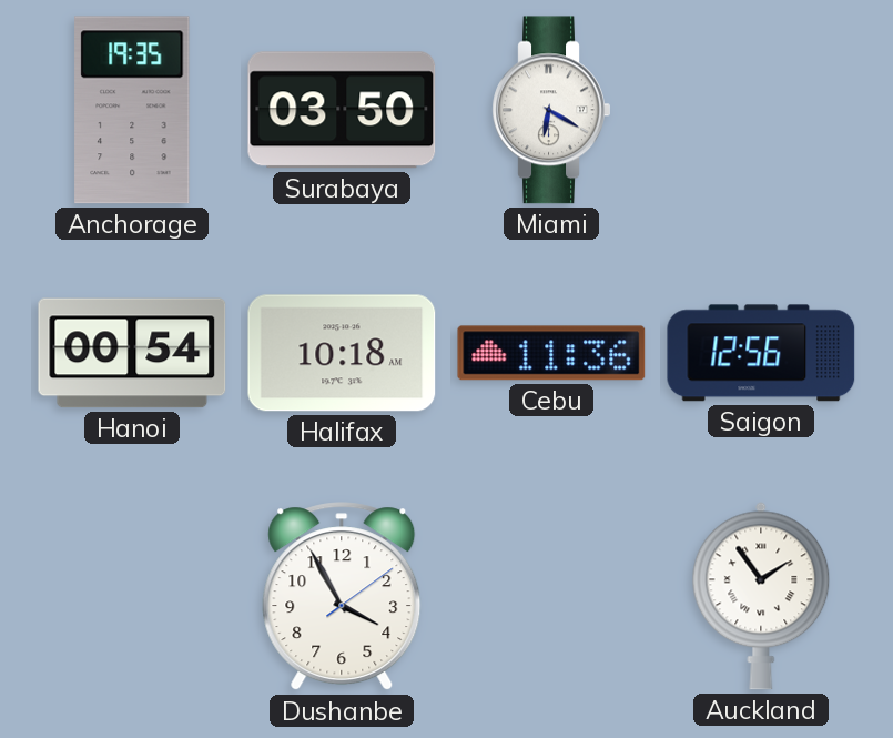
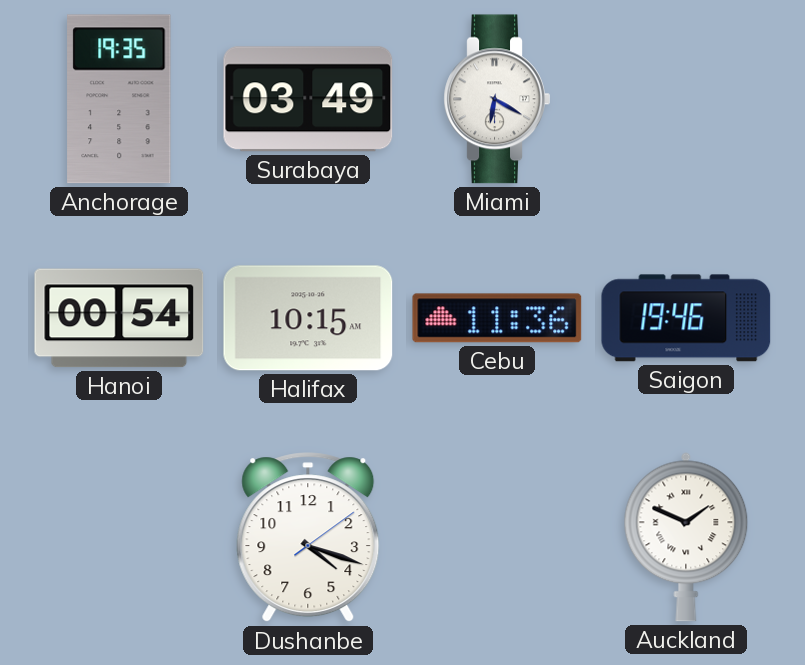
Surabaya: 03:50 -> 03:49
Halifax: 10:18 -> 10:15
Saigon: 12:56 -> 19:46
Dushanbe: 3:55 -> 4:18
Auckland: 1:54 -> 1:49
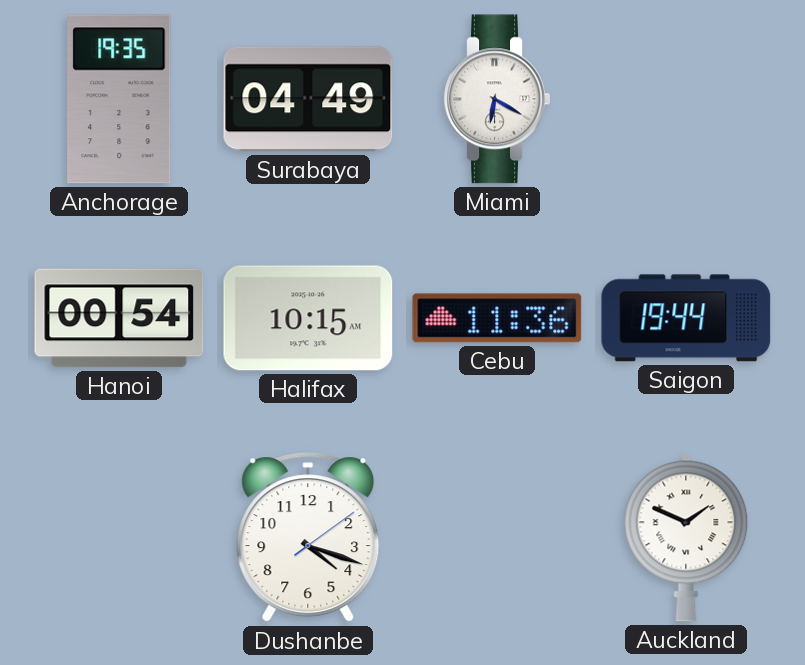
Surabaya: 03:49 -> 04:49
Saigon: 19:46 -> 19:44
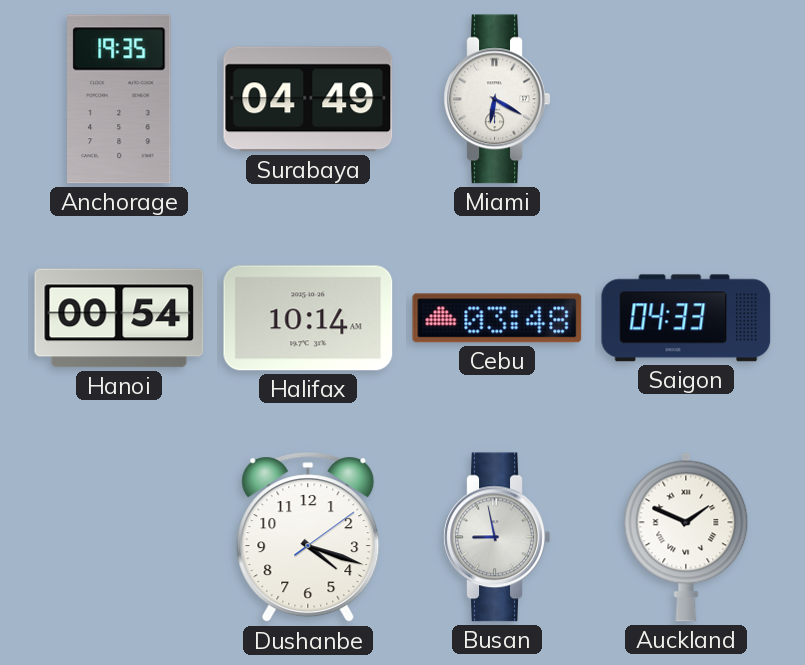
Halifax: 10:15 -> 10:14
Cebu: 11:36 -> 03:48
Saigon: 19:44 -> 04:33
Busan: none -> 8:58
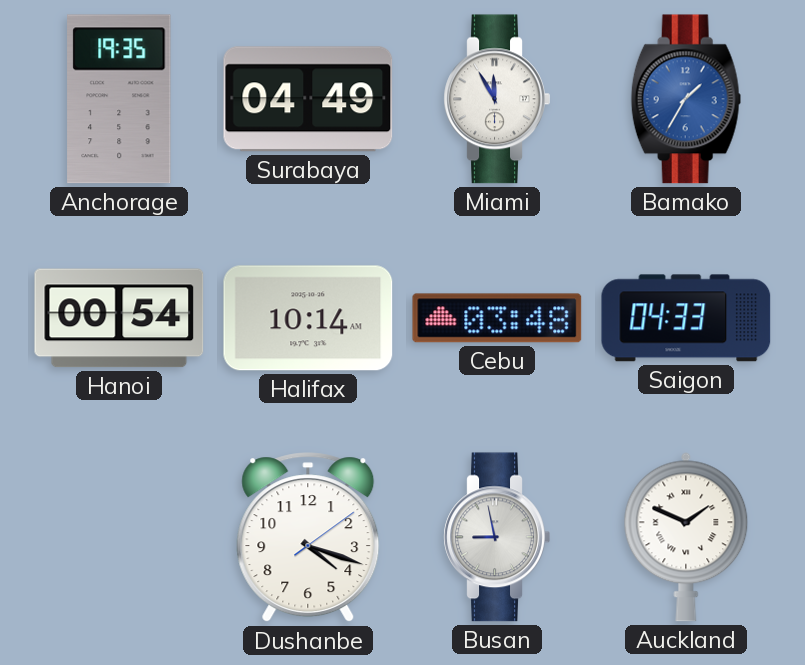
Miami: 6:20 -> 11:55
Bamako: none -> 1:35
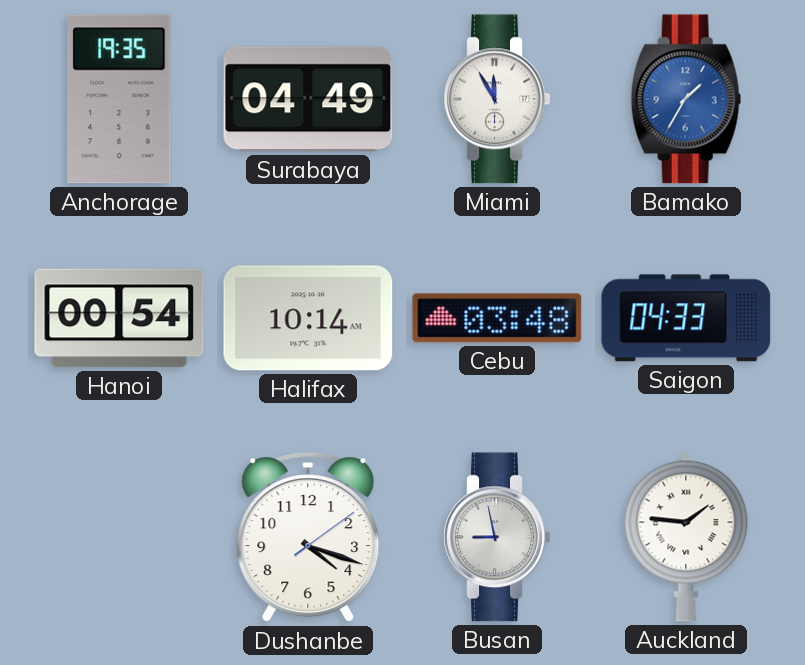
Auckland: 1:49 -> 1:46
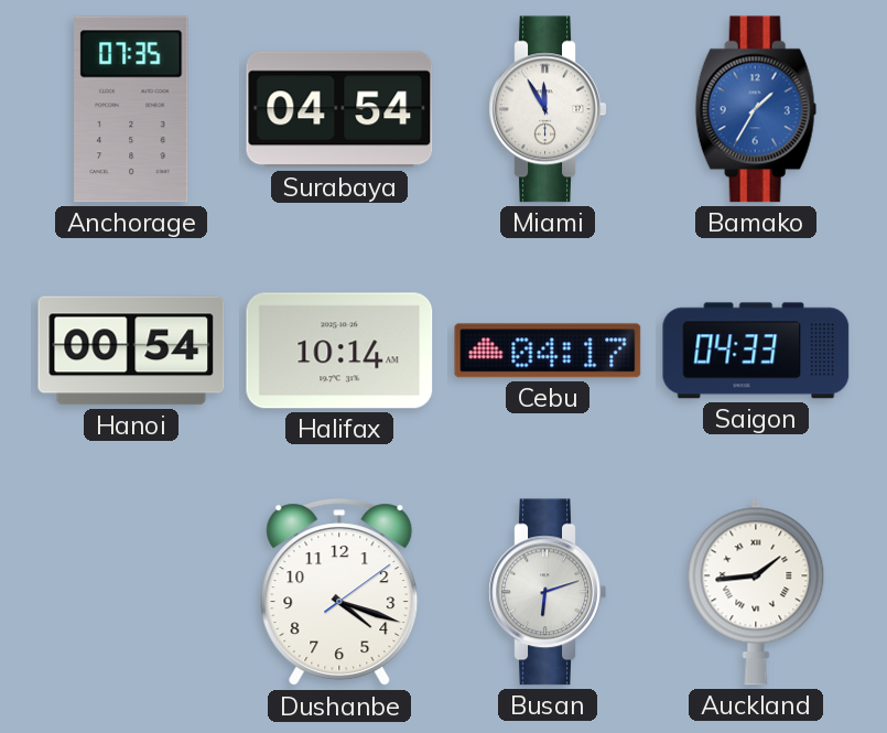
Anchorage: 19:35 -> 07:35
Surabaya: 04:49 -> 04:54
Cebu: 03:48 -> 04:17
Busan: 8:58 -> 6:12
Auckland: 1:46 -> 1:44
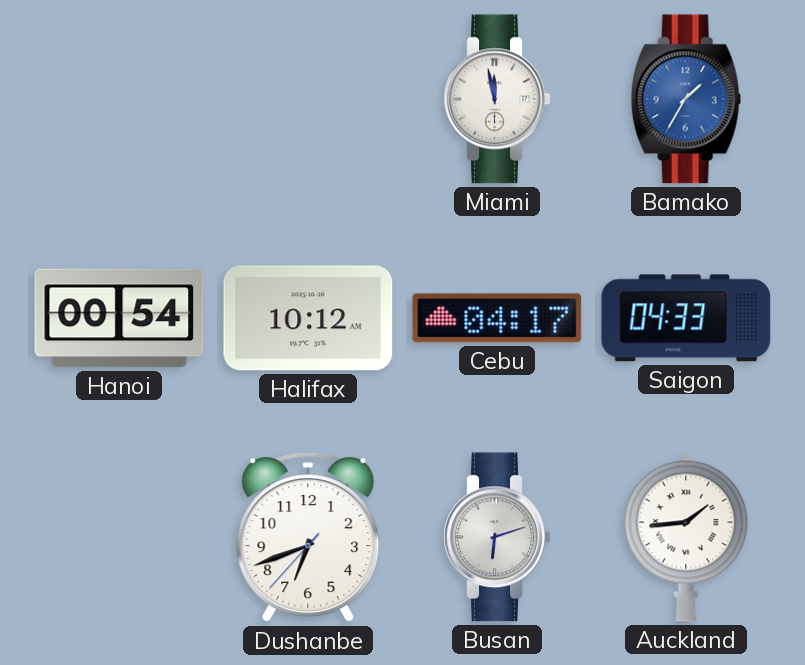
Anchorage: 07:35 -> none
Surabaya: 04:54 -> none
Miami: 11:55 -> 11:58
Halifax: 10:14 -> 10:12
Dushanbe: 4:18 -> 6:41
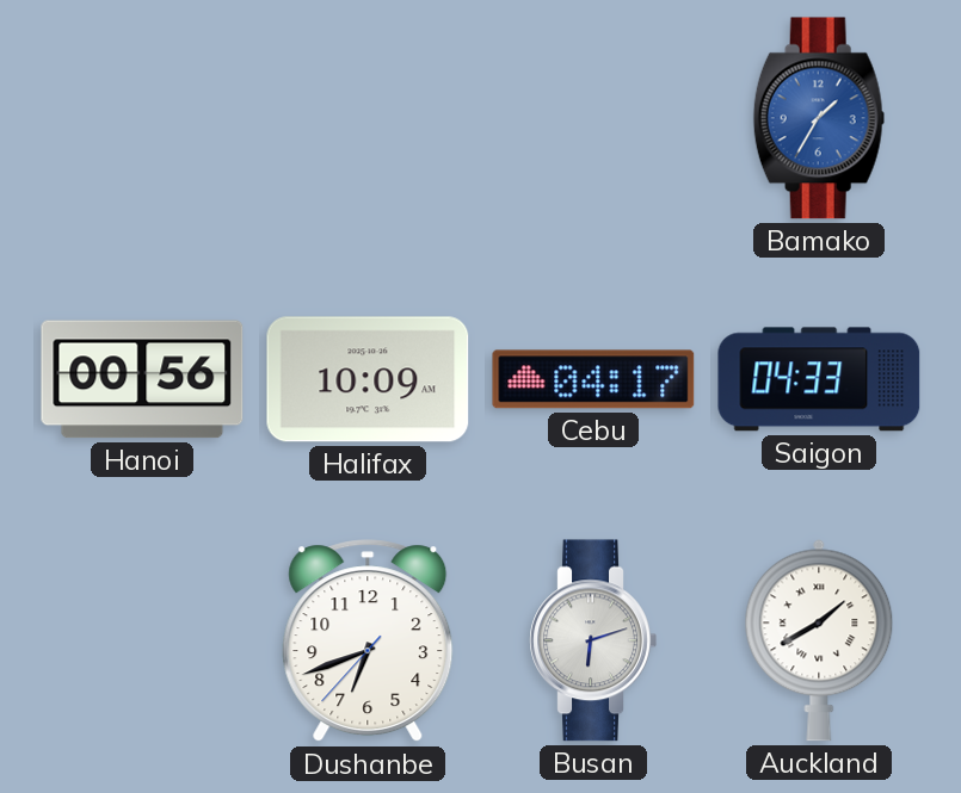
Miami: 11:58 -> none
Hanoi: 00:54 -> 00:56
Halifax: 10:12 -> 10:09
Auckland: 1:44 -> 1:40
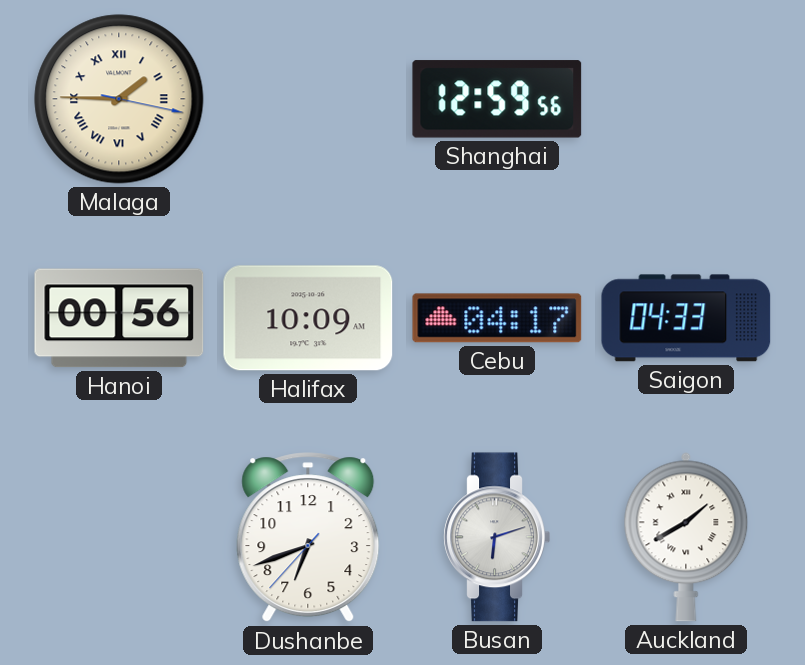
Malaga: none -> 1:45
Shanghai: none -> 12:59
Bamako: 1:35 -> none
